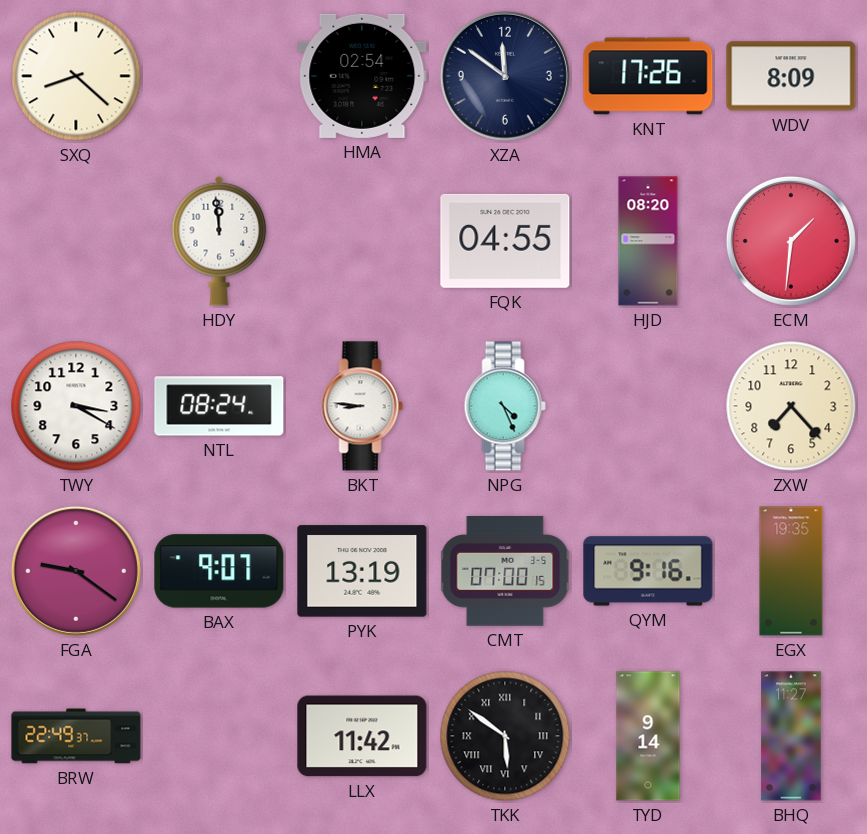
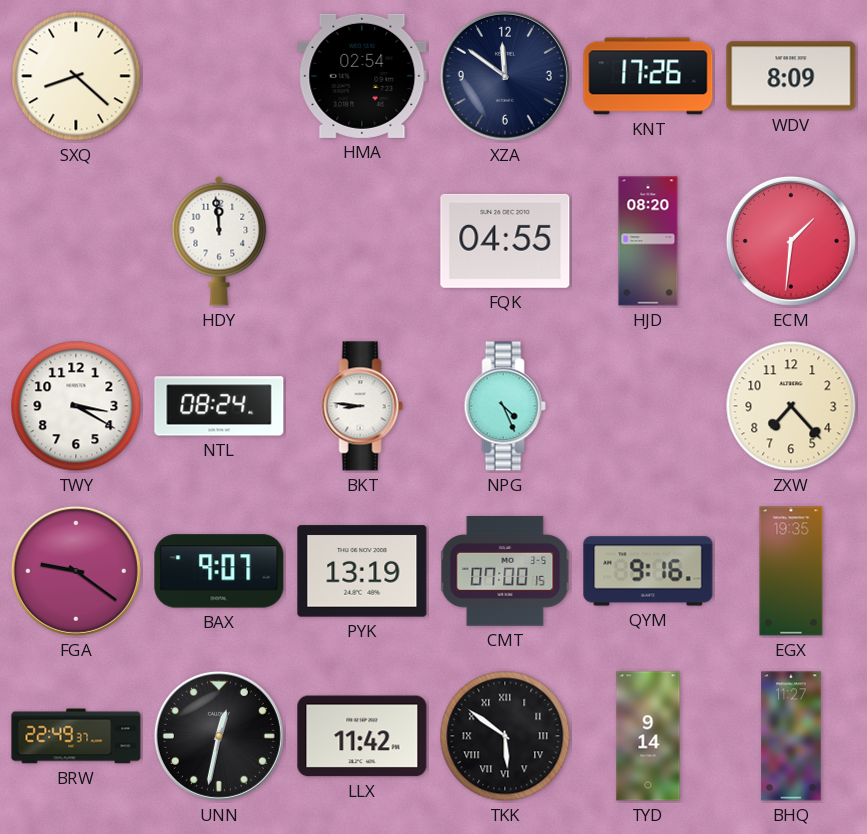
UNN: none -> 12:32
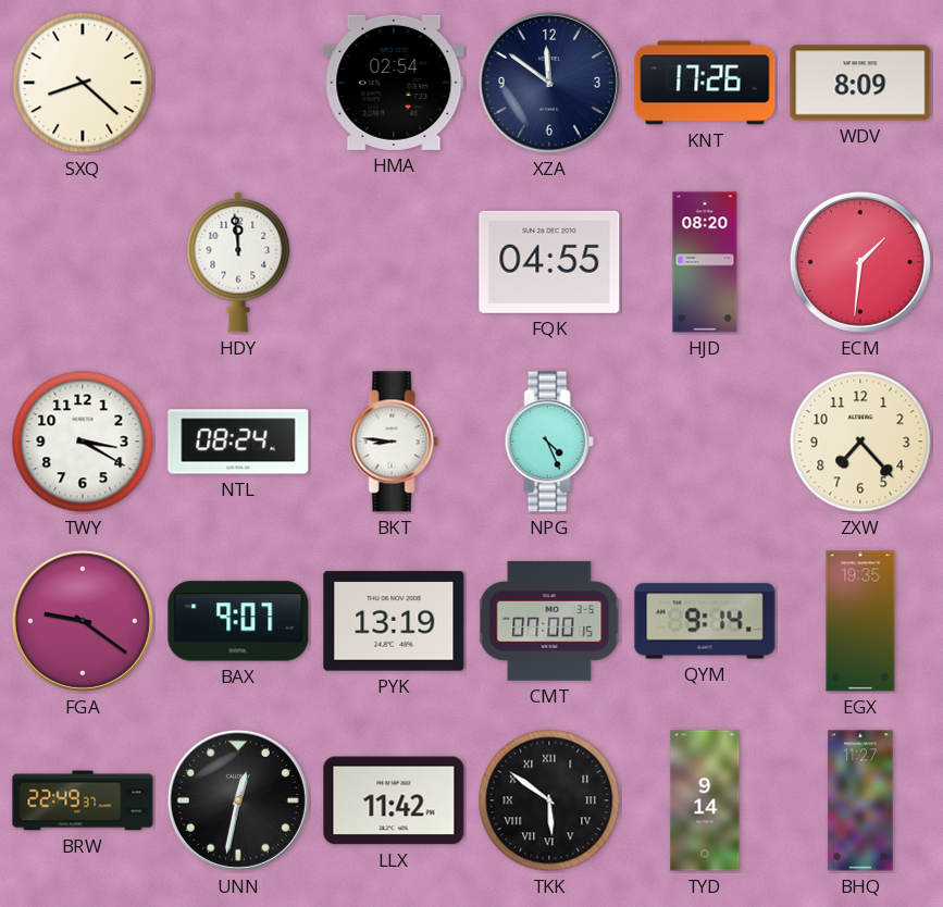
QYM: 9:16 -> 9:14
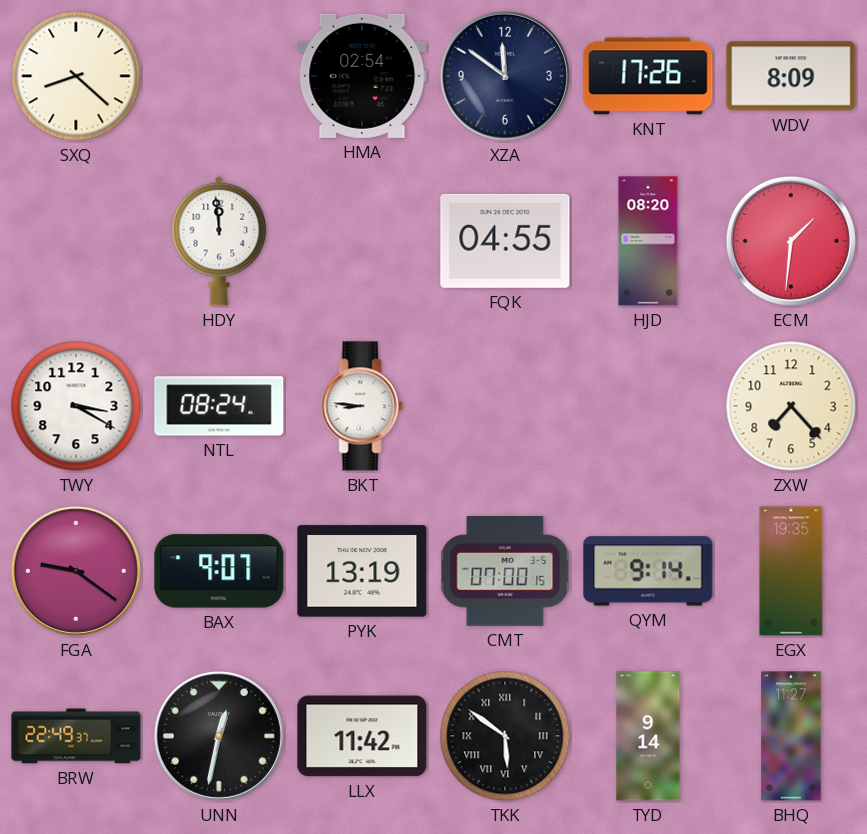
NPG: 4:26 -> none
